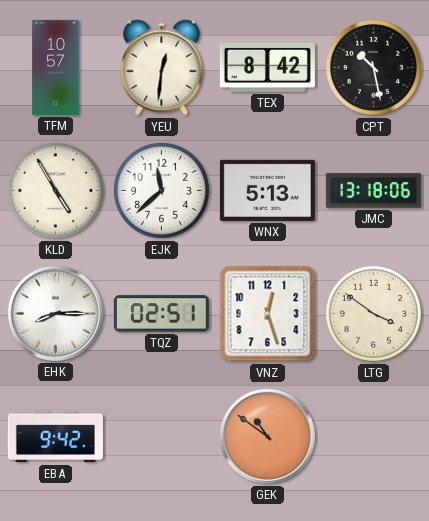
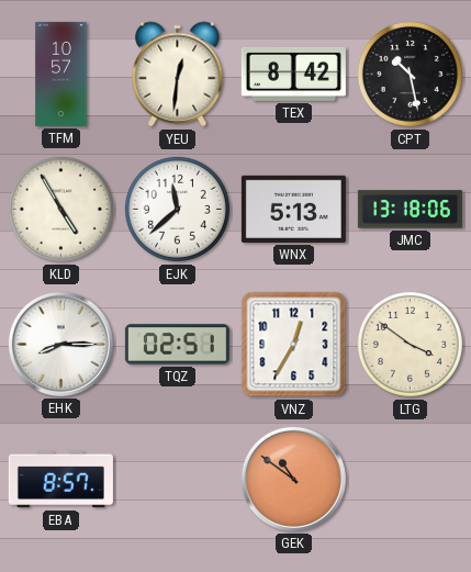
VNZ: 12:27 -> 12:35
EBA: 9:42 -> 8:57
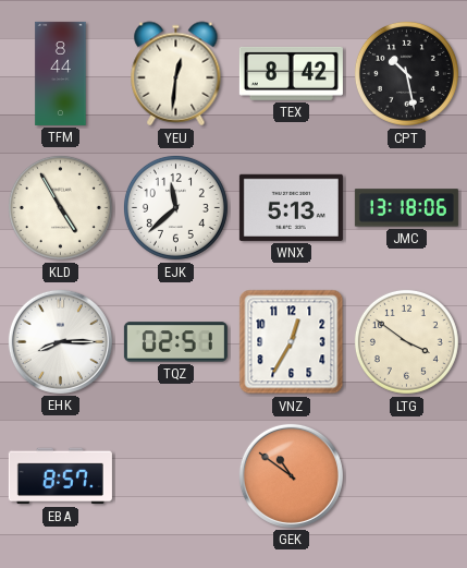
TFM: 10:57 -> 8:44
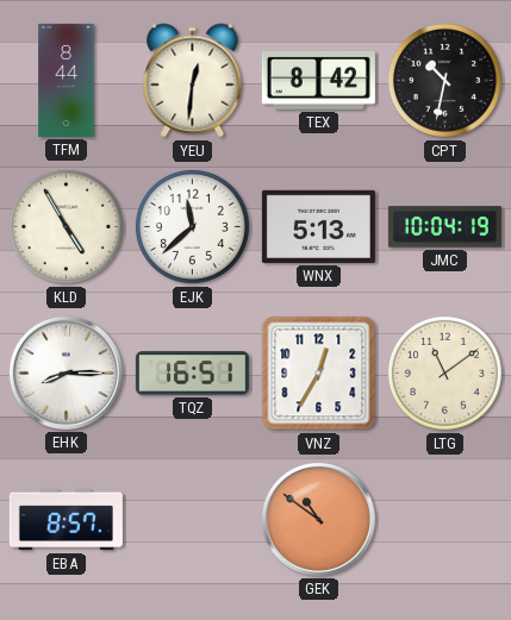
CPT: 10:28 -> 10:32
JMC: 13:18 -> 10:04
TQZ: 02:51 -> 16:51
LTG: 3:51 -> 11:09
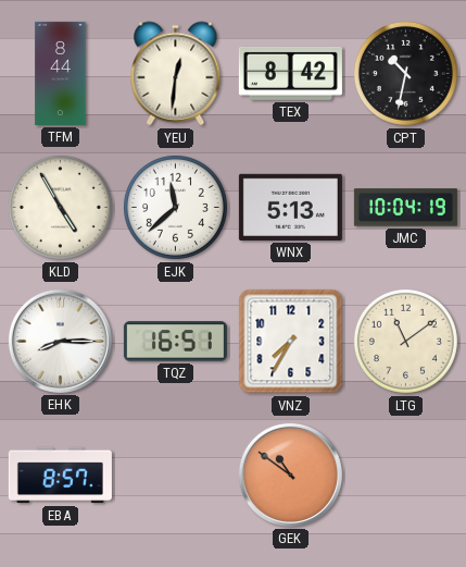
VNZ: 12:35 -> 7:35
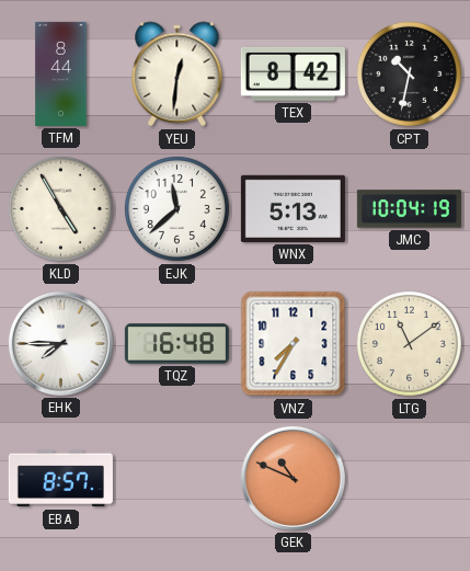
EHK: 8:15 -> 7:45
TQZ: 16:51 -> 16:48
GEK: 10:51 -> 10:49
